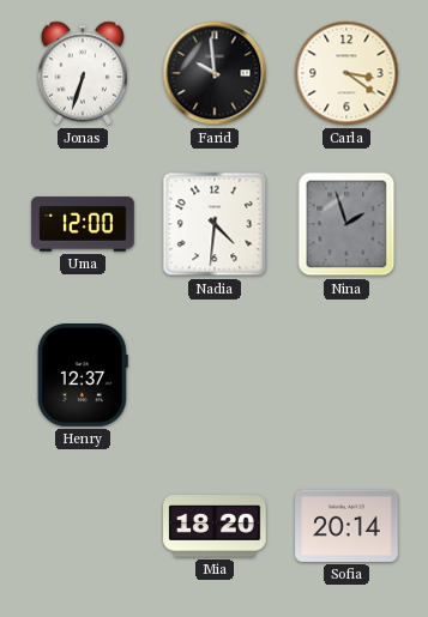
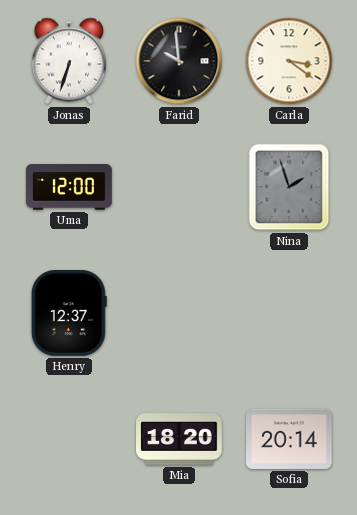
Nadia: 4:31 -> none
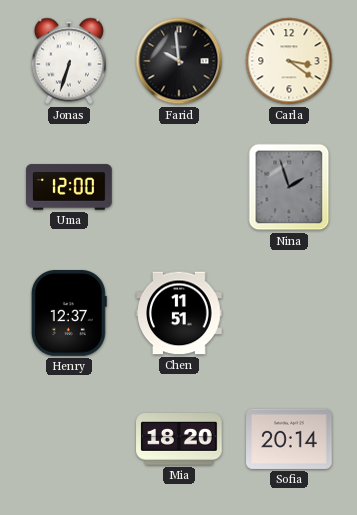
Chen: none -> 11:51
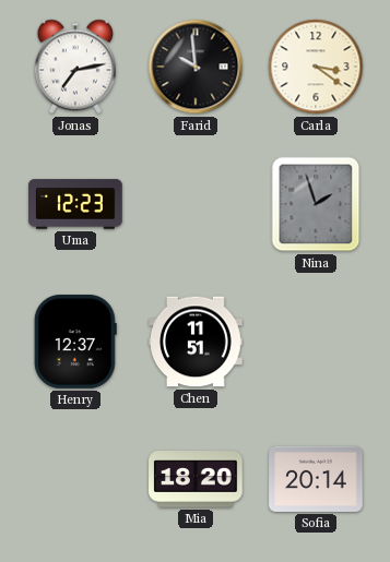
Jonas: 6:33 -> 7:13
Uma: 12:00 -> 12:23
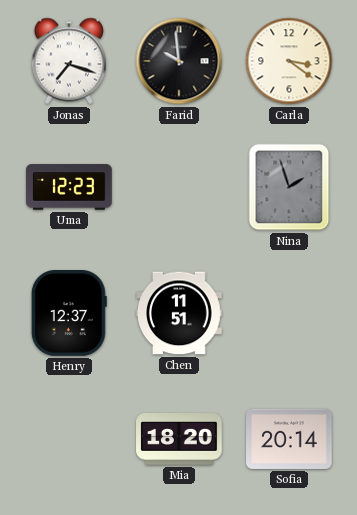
Jonas: 7:13 -> 7:18
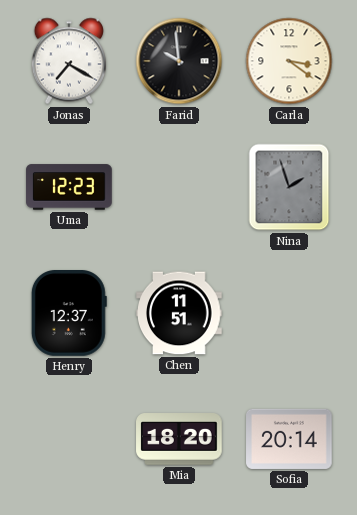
Jonas: 7:18 -> 7:20
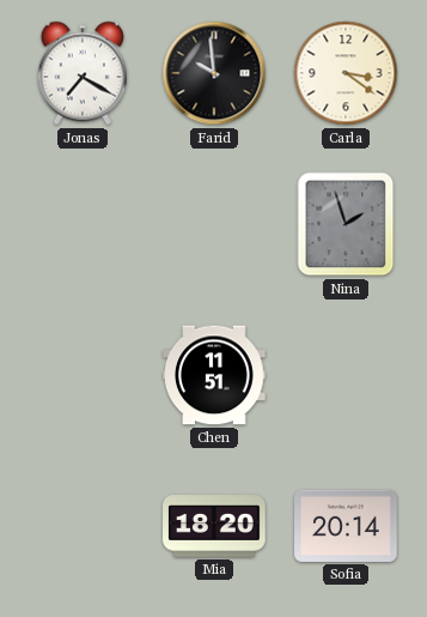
Uma: 12:23 -> none
Henry: 12:37 -> none
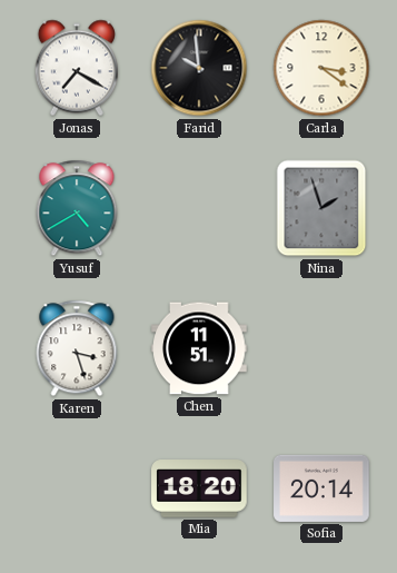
Yusuf: none -> 4:40
Karen: none -> 3:27
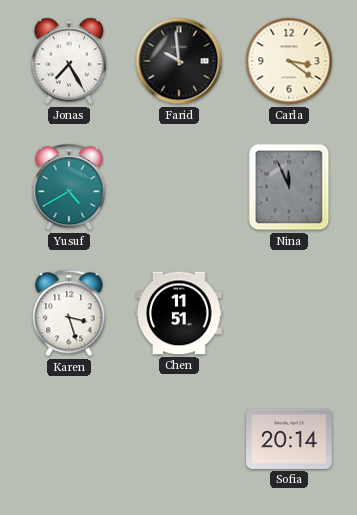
Jonas: 7:20 -> 7:25
Nina: 1:57 -> 11:56
Mia: 18:20 -> none
